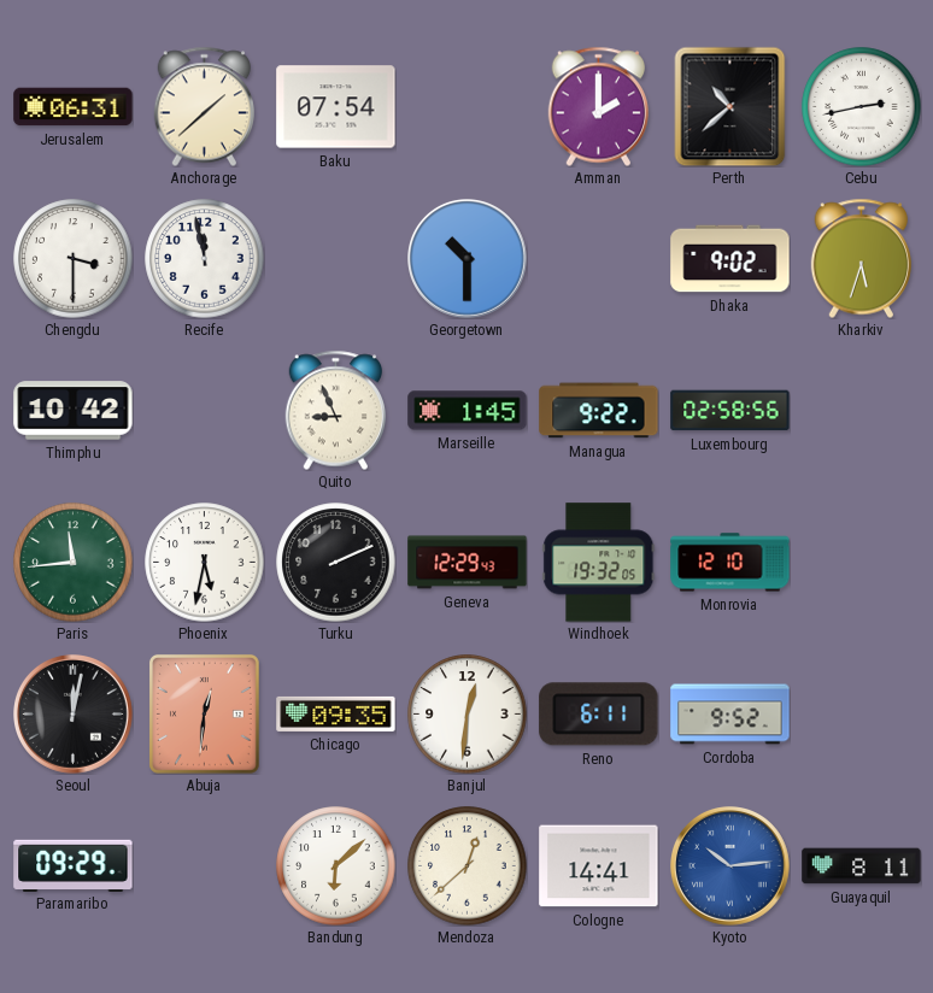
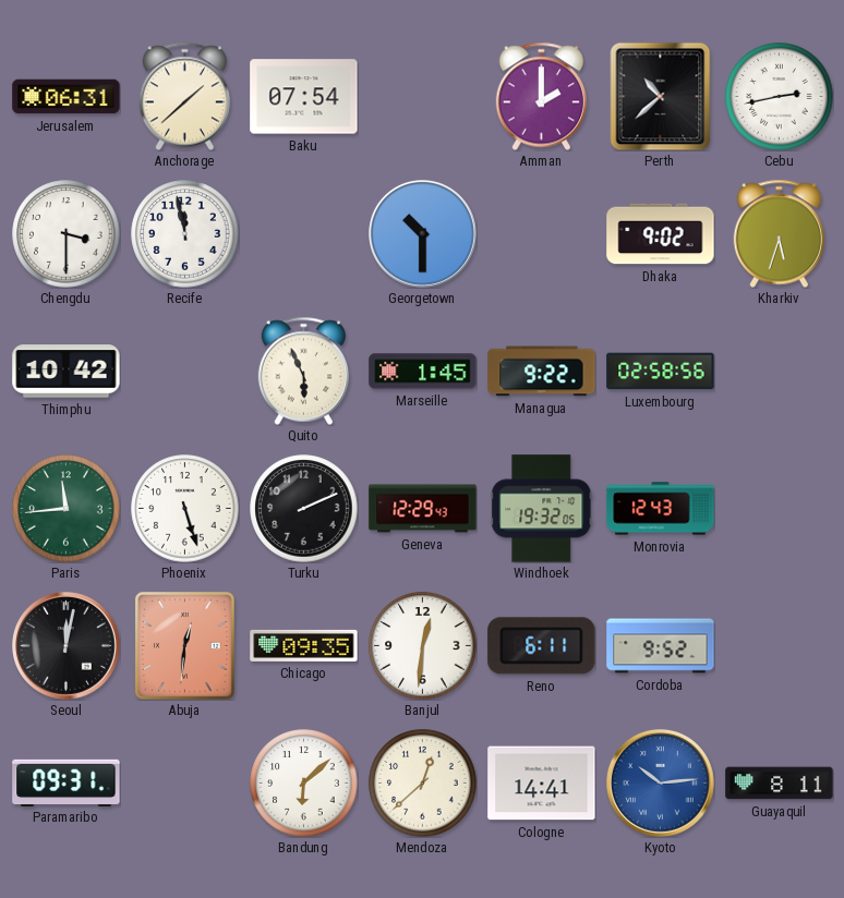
Quito: 8:56 -> 5:56
Phoenix: 5:32 -> 5:27
Monrovia: 12:10 -> 12:43
Paramaribo: 09:29 -> 09:31
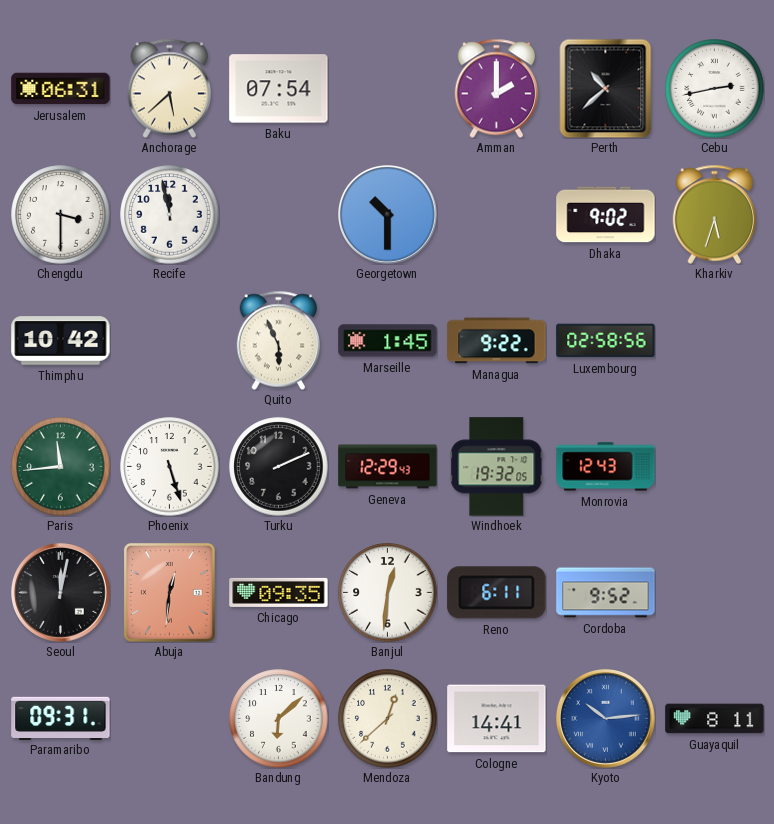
Anchorage: 1:38 -> 5:38
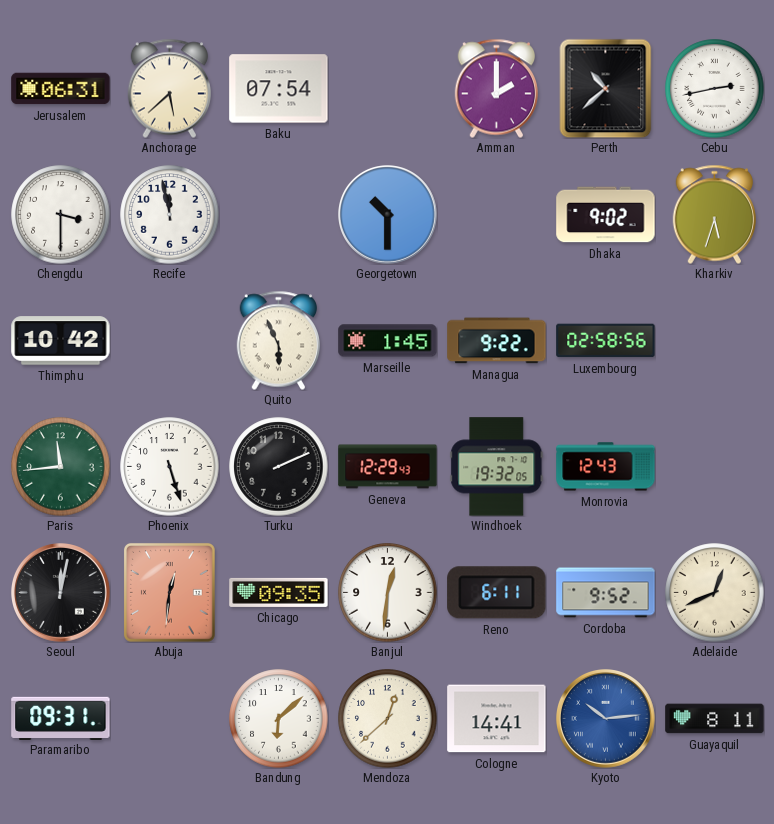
Adelaide: none -> 12:41
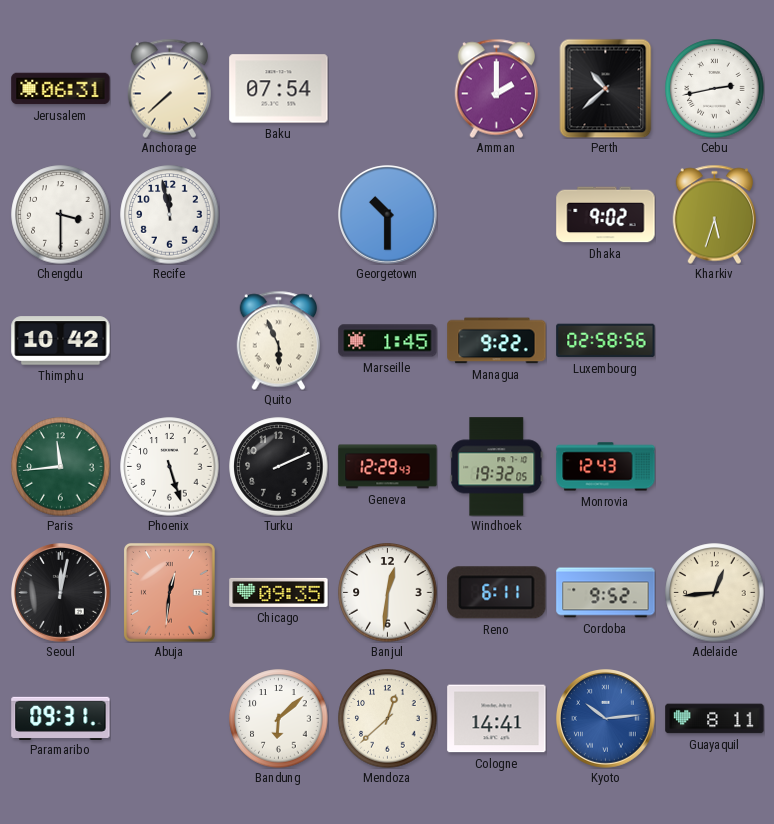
Anchorage: 5:38 -> 7:38
Adelaide: 12:41 -> 12:44
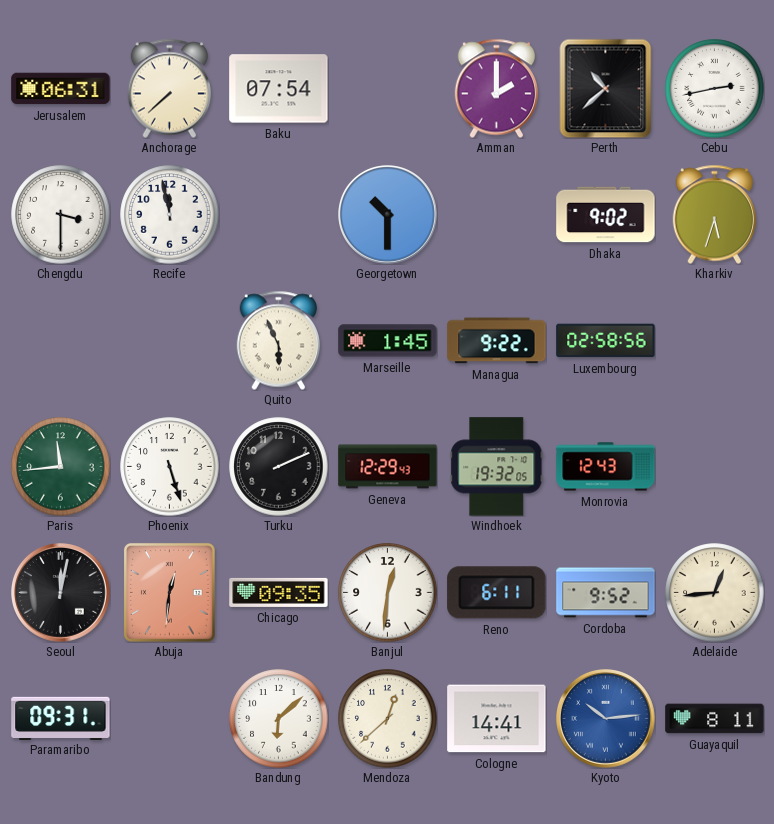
Thimphu: 10:42 -> none
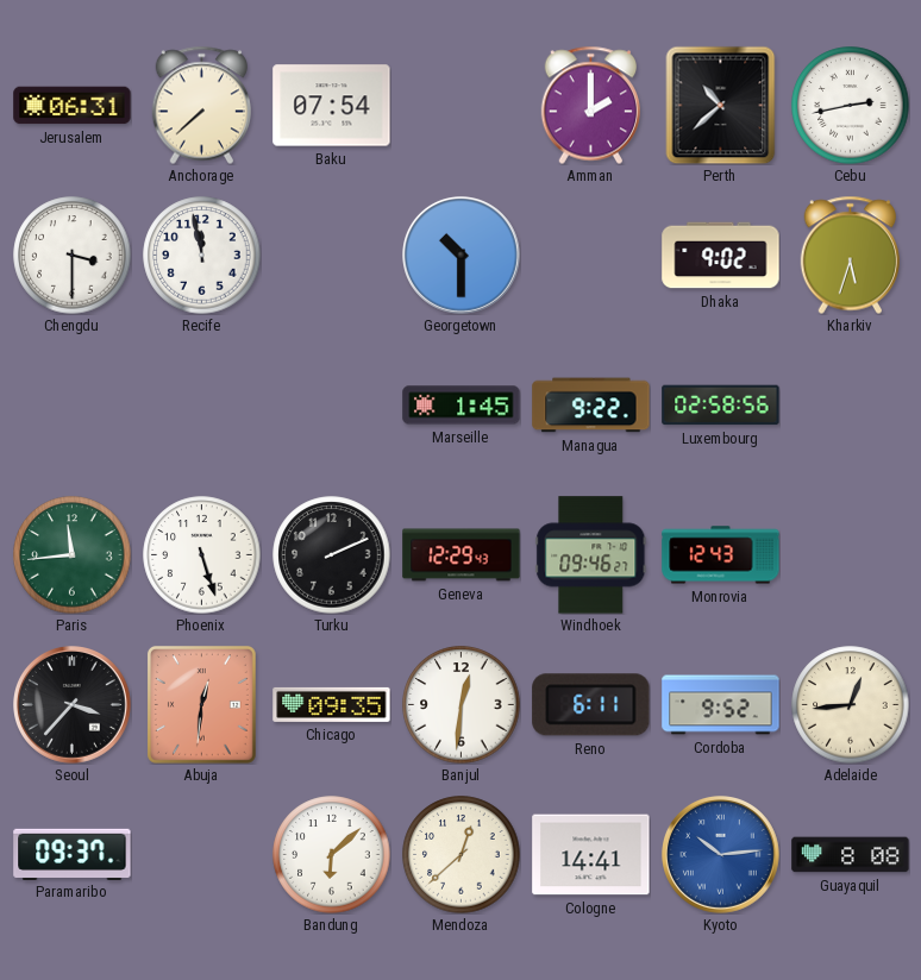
Quito: 5:56 -> none
Windhoek: 19:32 -> 09:46
Seoul: 12:02 -> 3:37
Paramaribo: 09:31 -> 09:37
Guayaquil: 8:11 -> 8:08
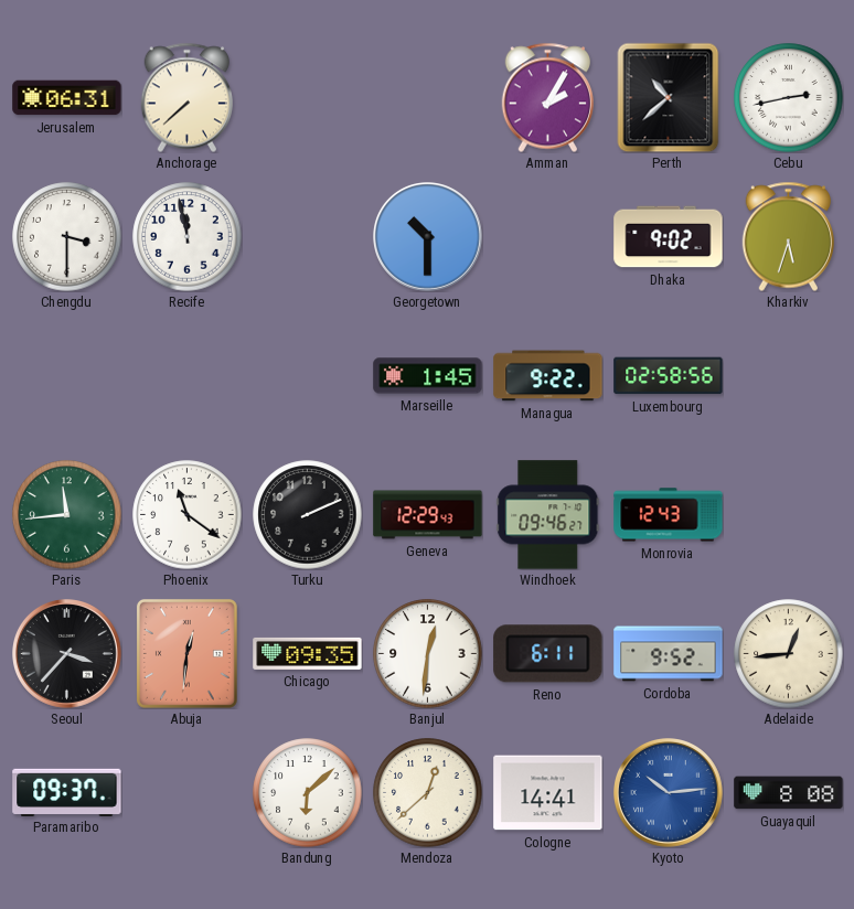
Baku: 07:54 -> none
Amman: 2:00 -> 2:05
Phoenix: 5:27 -> 11:21
